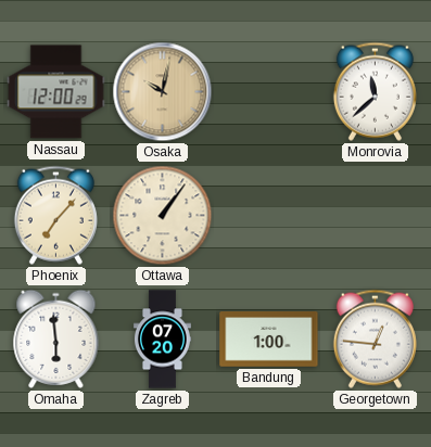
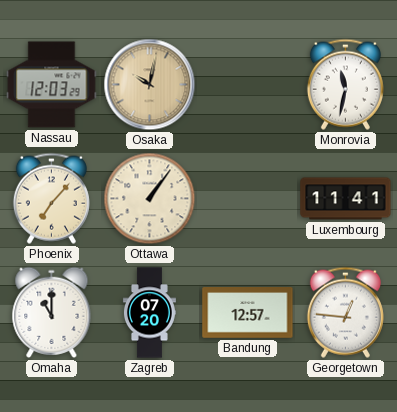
Nassau: 12:00 -> 12:03
Monrovia: 11:38 -> 11:32
Luxembourg: none -> 11:41
Omaha: 5:59 -> 11:00
Bandung: 1:00 -> 12:57
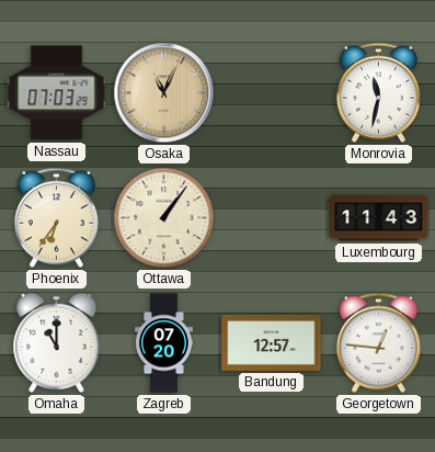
Nassau: 12:03 -> 07:03
Osaka: 10:02 -> 11:04
Phoenix: 7:07 -> 6:36
Luxembourg: 11:41 -> 11:43
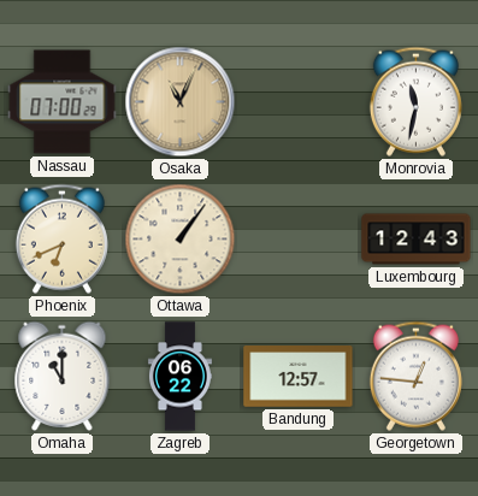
Nassau: 07:03 -> 07:00
Phoenix: 6:36 -> 6:41
Luxembourg: 11:43 -> 12:43
Zagreb: 07:20 -> 06:22
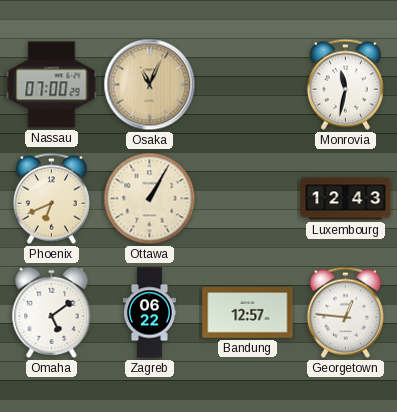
Ottawa: 1:06 -> 1:05
Omaha: 11:00 -> 5:09
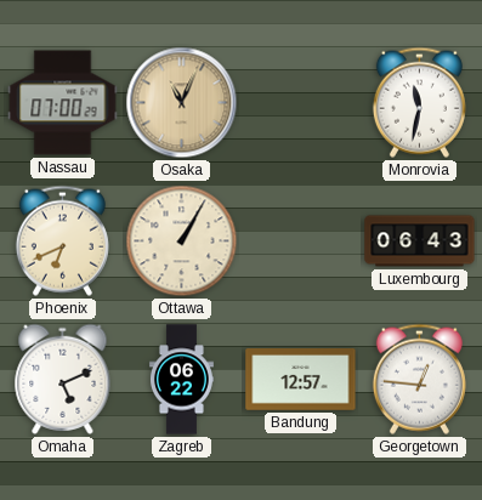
Luxembourg: 12:43 -> 06:43
Omaha: 5:09 -> 5:11
